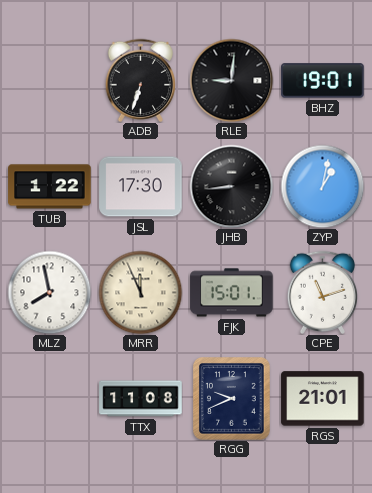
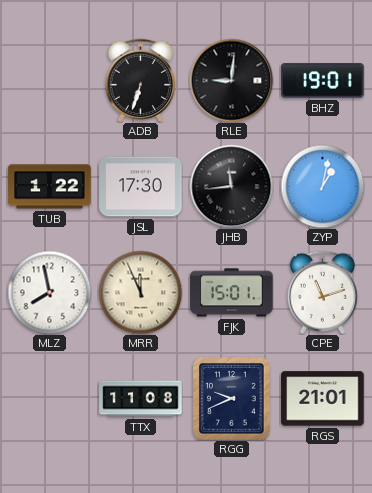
JHB: 8:44 -> 11:44
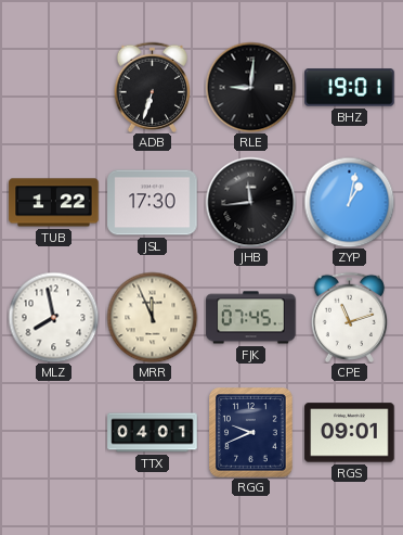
FJK: 15:01 -> 07:45
TTX: 11:08 -> 04:01
RGS: 21:01 -> 09:01
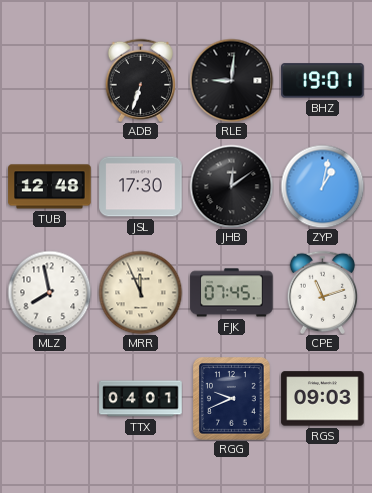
TUB: 1:22 -> 12:48
JHB: 11:44 -> 12:09
RGS: 09:01 -> 09:03
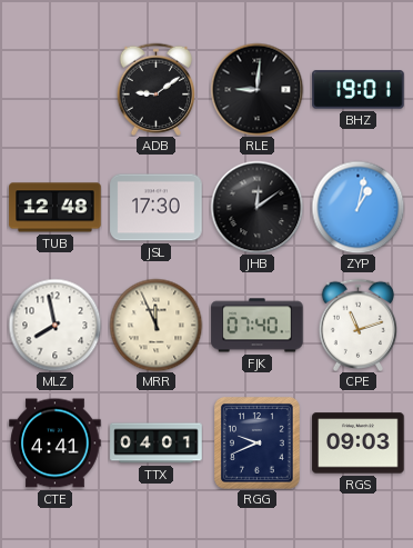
ADB: 6:33 -> 9:09
FJK: 07:45 -> 07:40
CTE: none -> 4:41
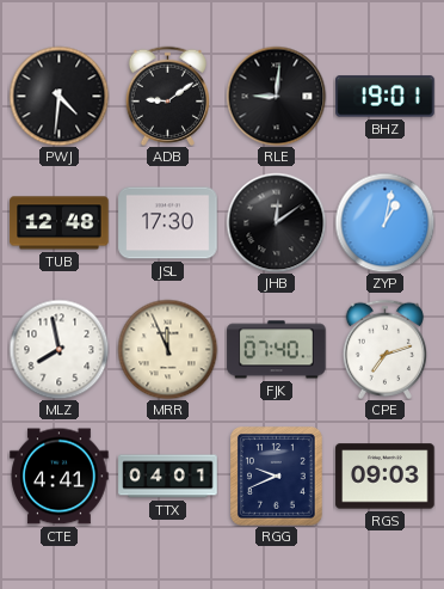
PWJ: none -> 4:31
CPE: 11:12 -> 7:12
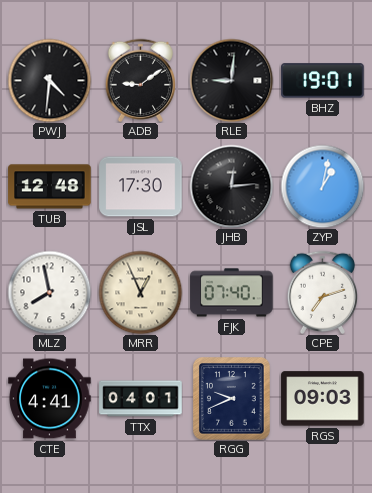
JHB: 12:09 -> 12:14
MRR: 11:56 -> 12:56
